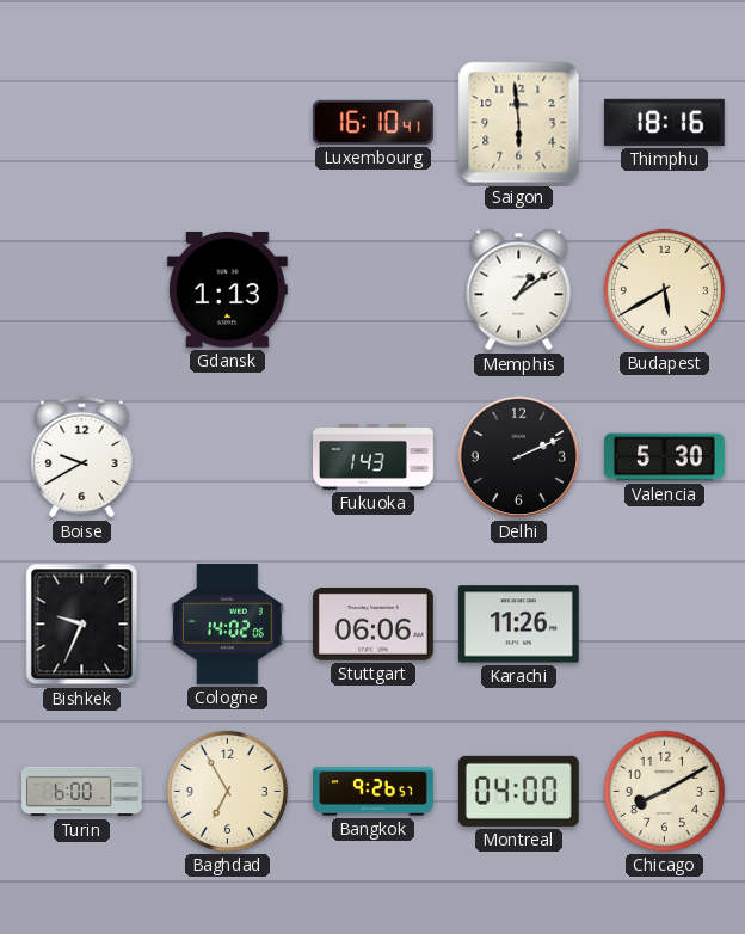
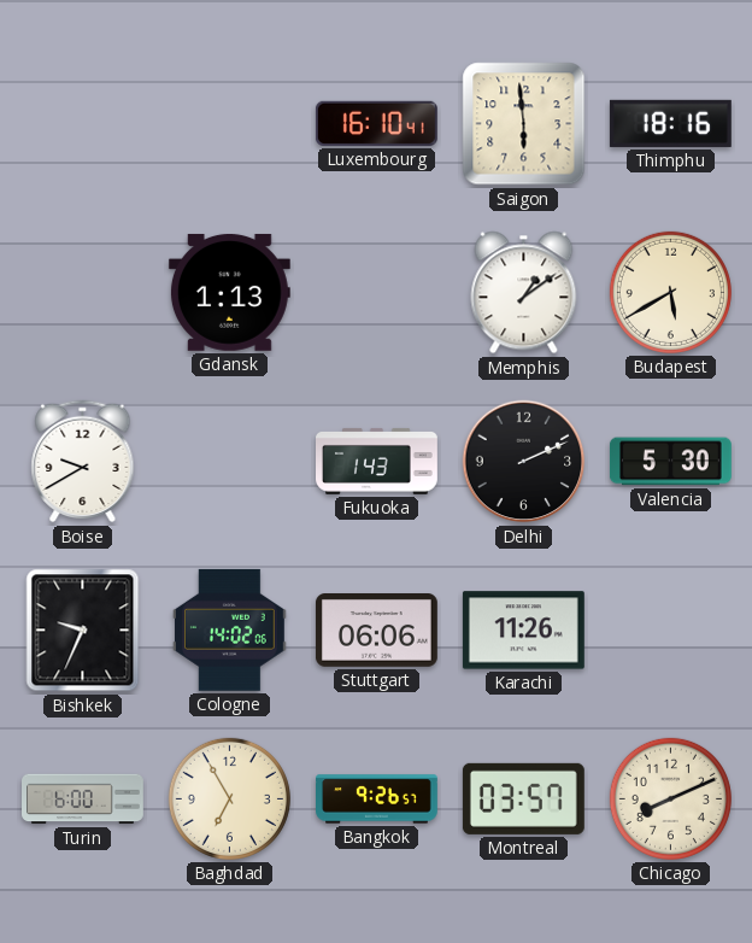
Montreal: 04:00 -> 03:57
Chicago: 8:10 -> 8:11
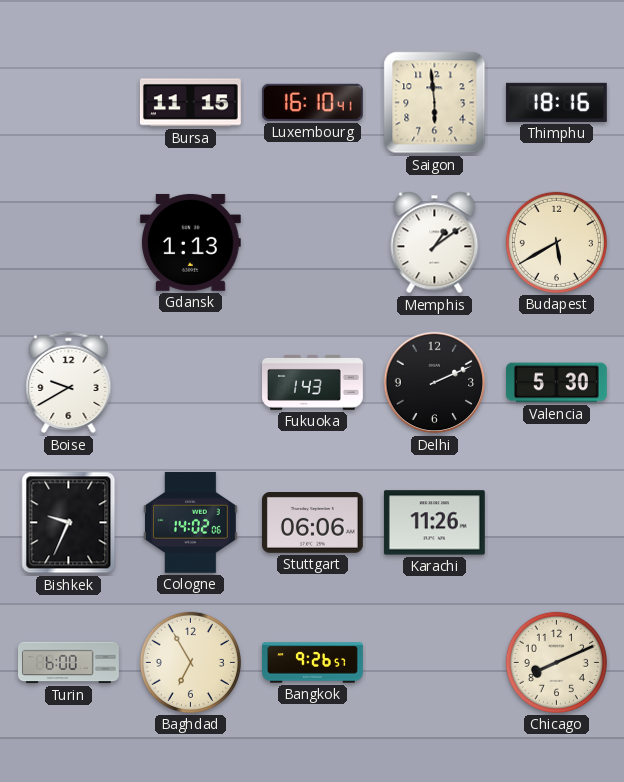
Bursa: none -> 11:15
Montreal: 03:57 -> none
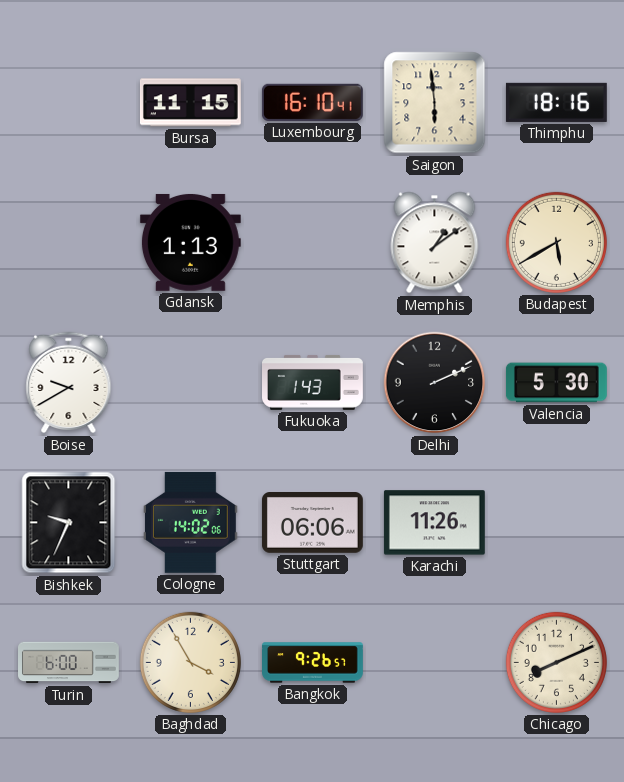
Baghdad: 6:55 -> 3:55
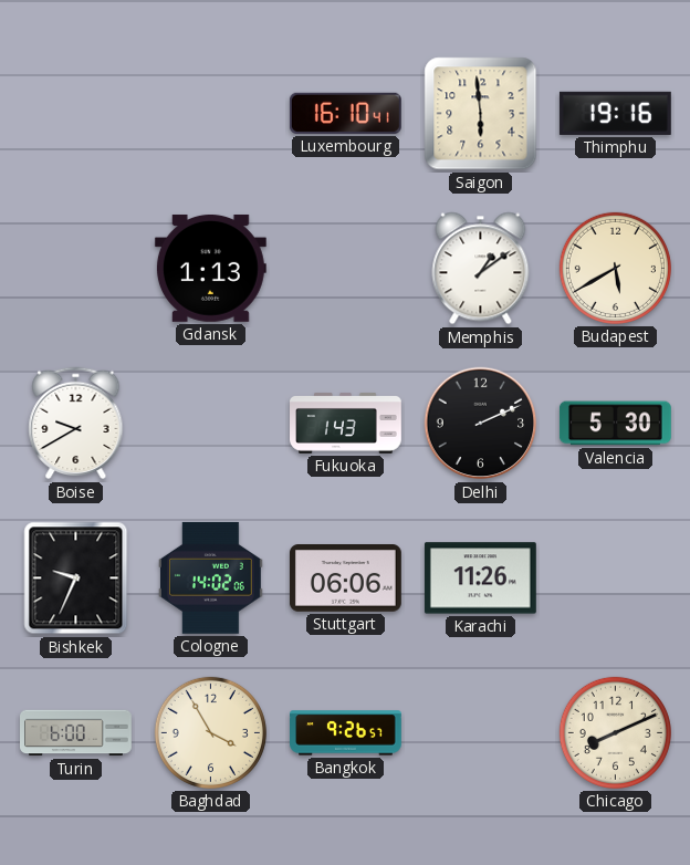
Bursa: 11:15 -> none
Thimphu: 18:16 -> 19:16
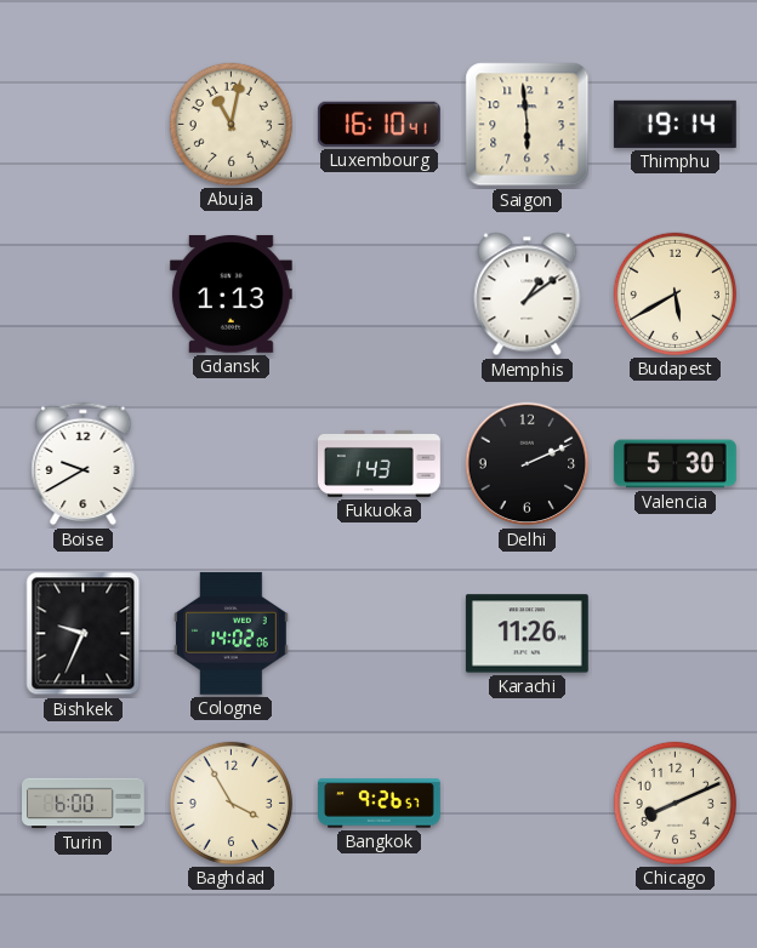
Abuja: none -> 11:02
Thimphu: 19:16 -> 19:14
Stuttgart: 06:06 -> none
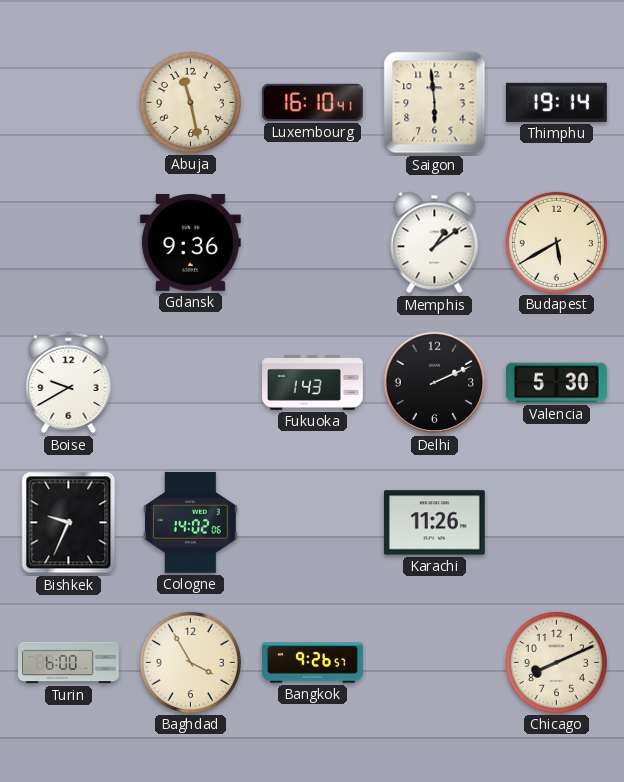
Abuja: 11:02 -> 11:28
Gdansk: 1:13 -> 9:36
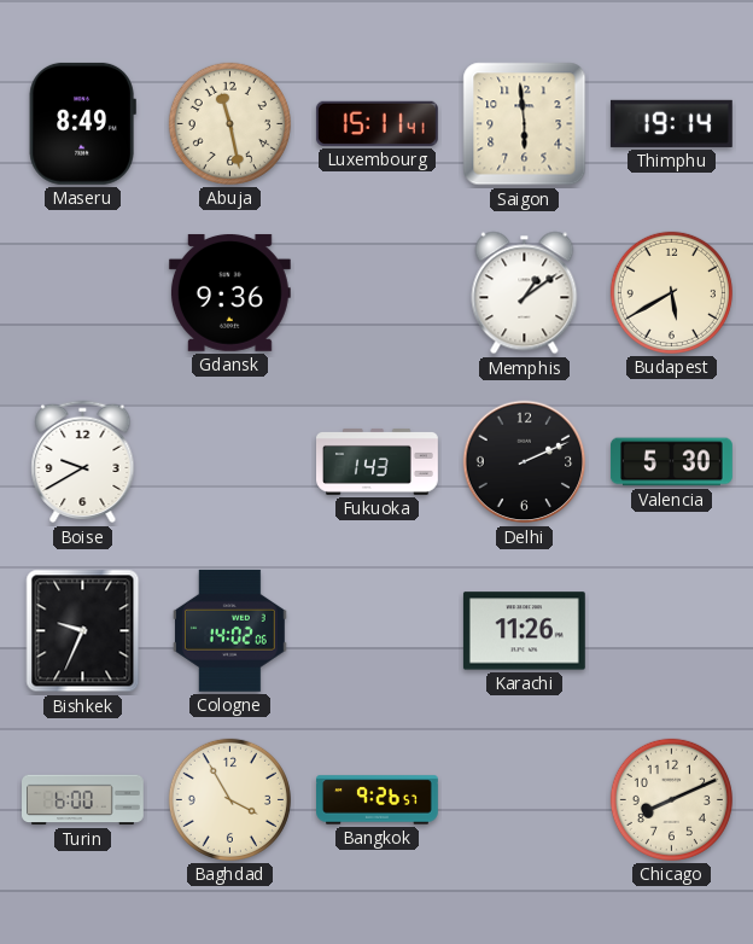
Maseru: none -> 8:49
Luxembourg: 16:10 -> 15:11
